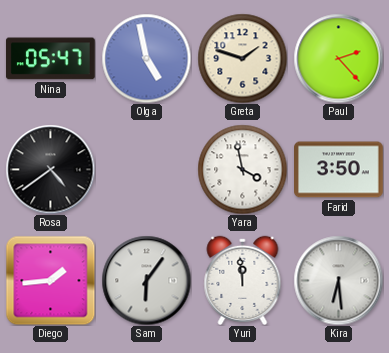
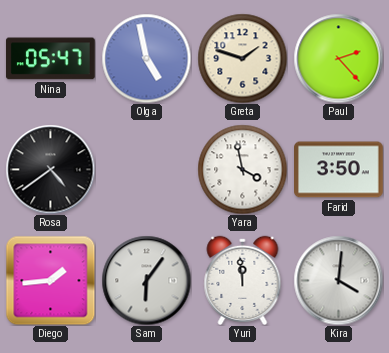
Kira: 6:29 -> 4:01
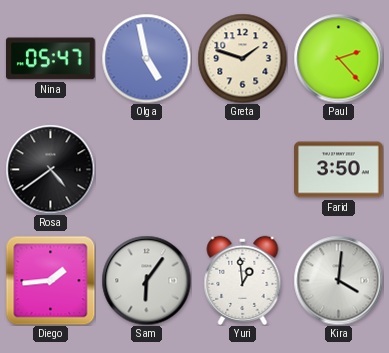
Yara: 3:58 -> none
Yuri: 11:59 -> 12:59
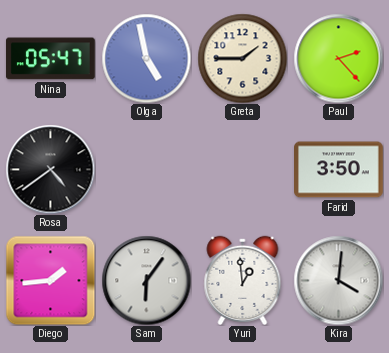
Greta: 1:48 -> 1:45
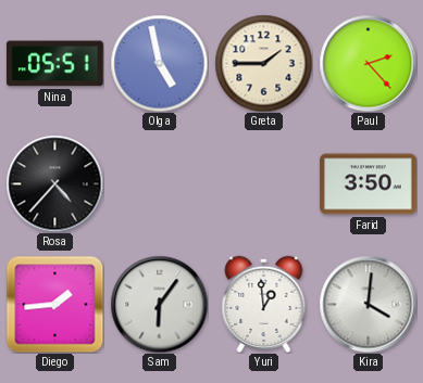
Nina: 05:47 -> 05:51
Rosa: 4:39 -> 4:37
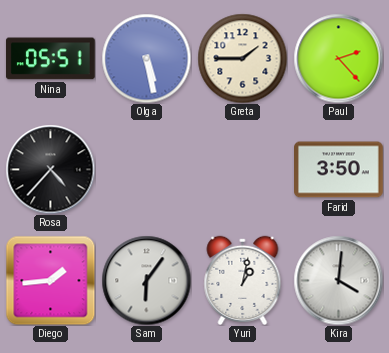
Olga: 4:58 -> 5:28
Yuri: 12:59 -> 1:02
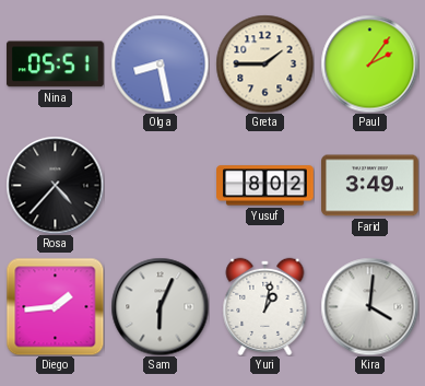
Olga: 5:28 -> 8:28
Paul: 2:23 -> 2:06
Yusuf: none -> 8:02
Farid: 3:50 -> 3:49
Sam: 6:06 -> 6:04
